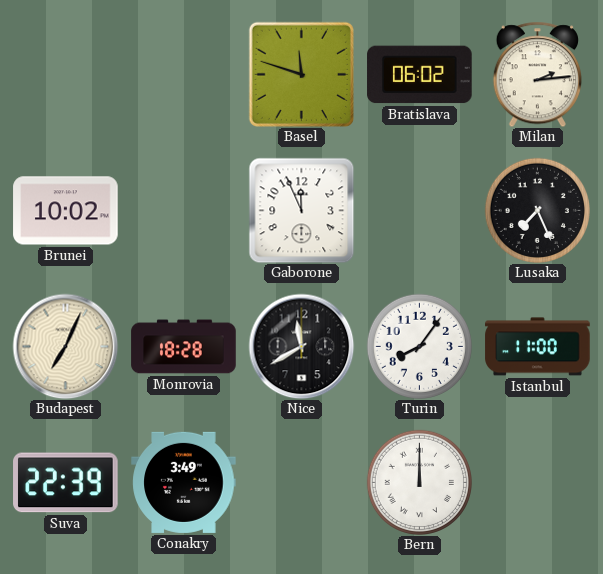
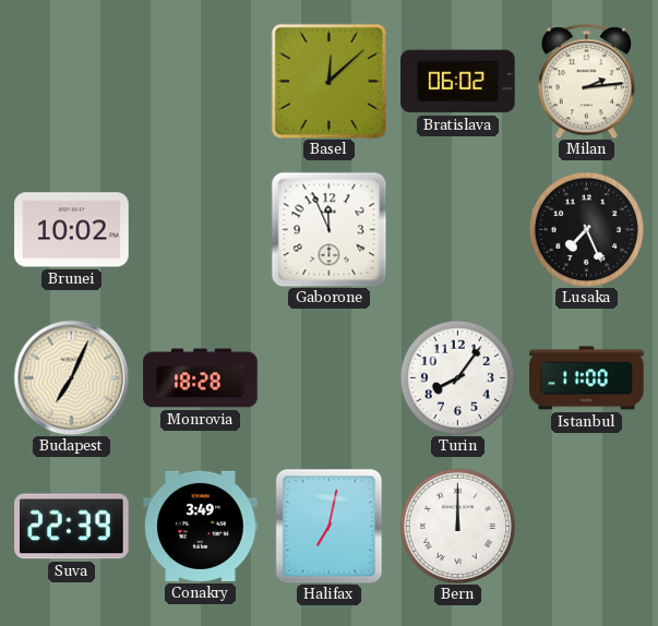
Basel: 11:48 -> 12:08
Nice: 11:40 -> none
Halifax: none -> 7:02
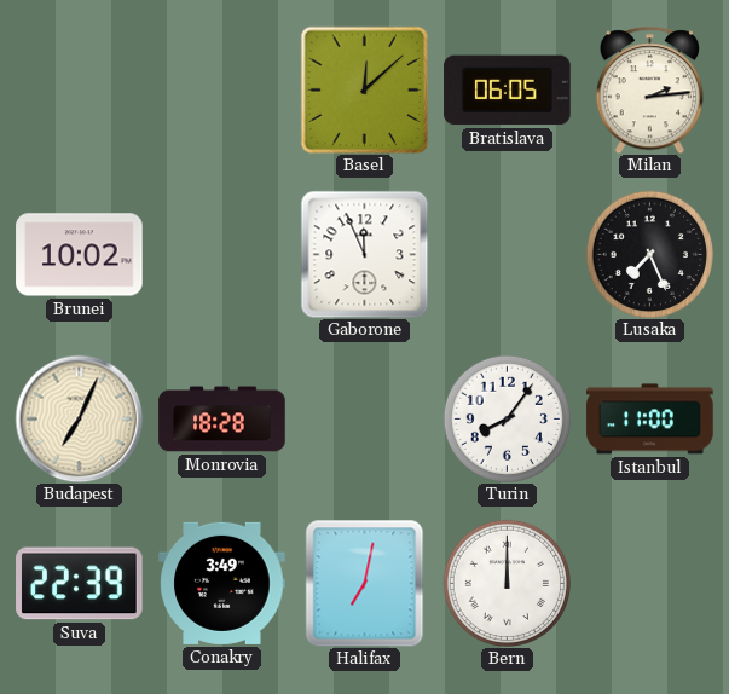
Bratislava: 06:02 -> 06:05
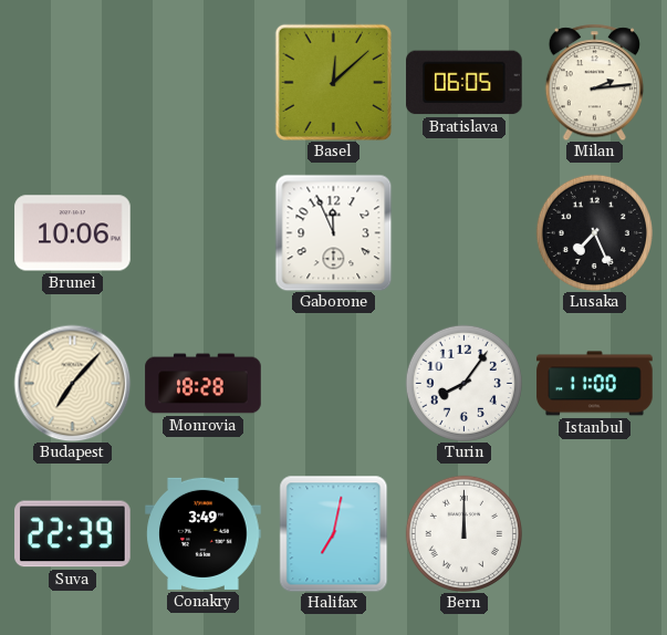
Brunei: 10:02 -> 10:06
Budapest: 7:04 -> 7:07
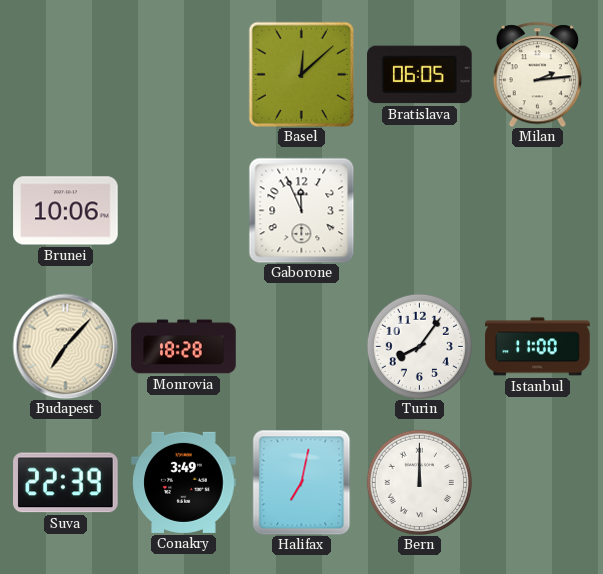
Lusaka: 7:26 -> none
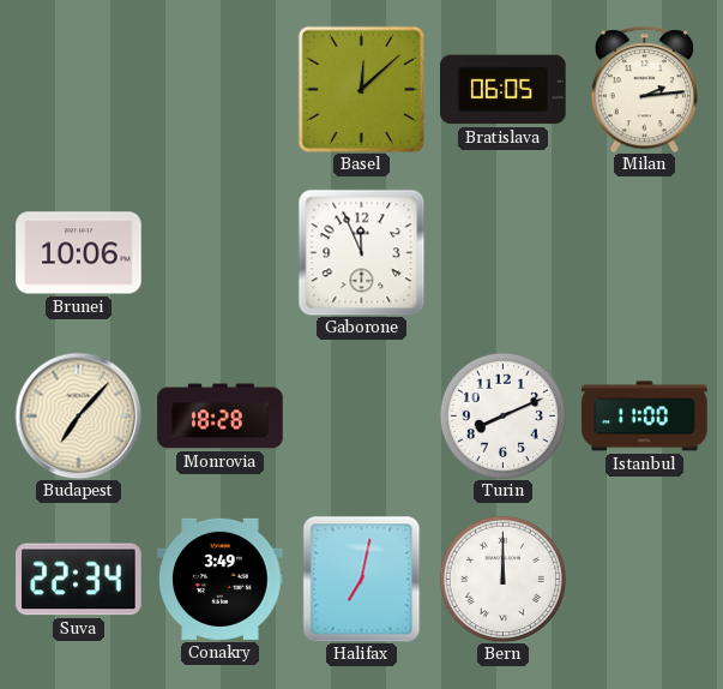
Turin: 8:06 -> 8:11
Suva: 22:39 -> 22:34
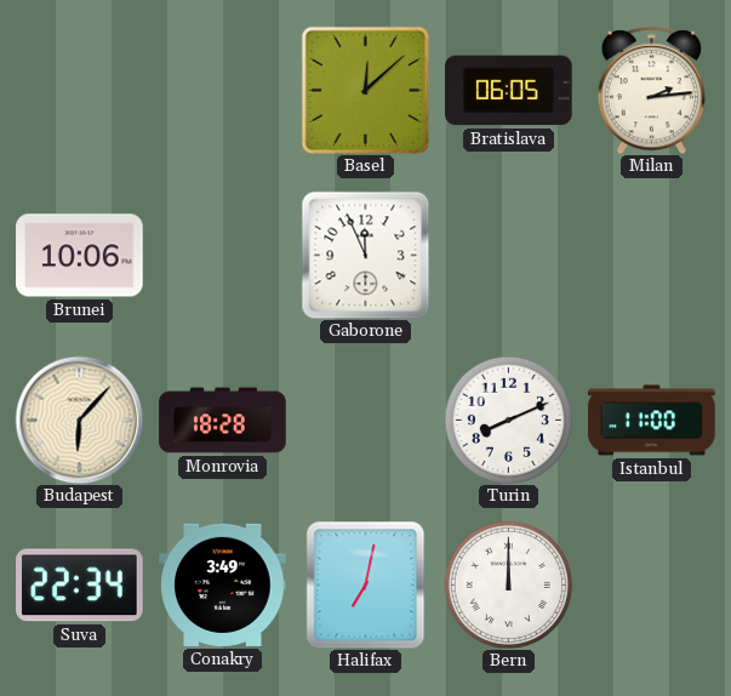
Budapest: 7:07 -> 6:07
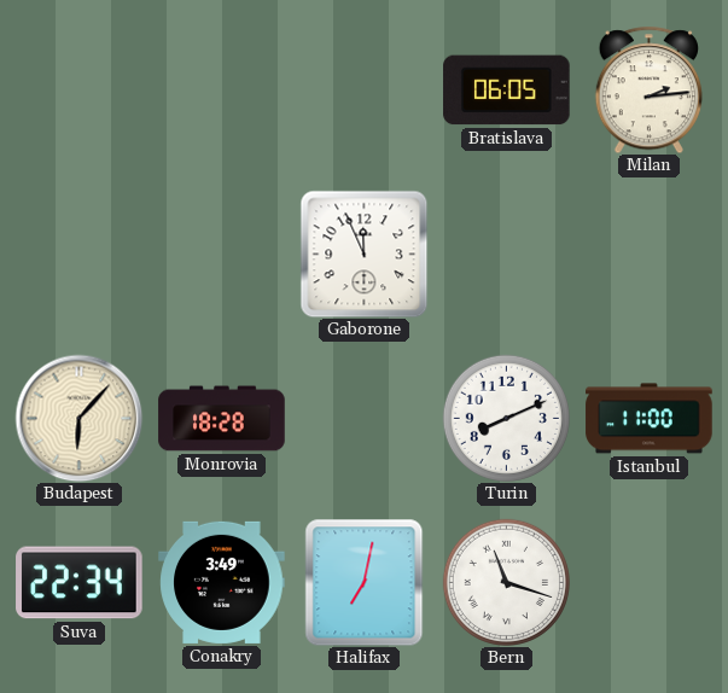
Basel: 12:08 -> none
Brunei: 10:06 -> none
Bern: 12:00 -> 11:18
